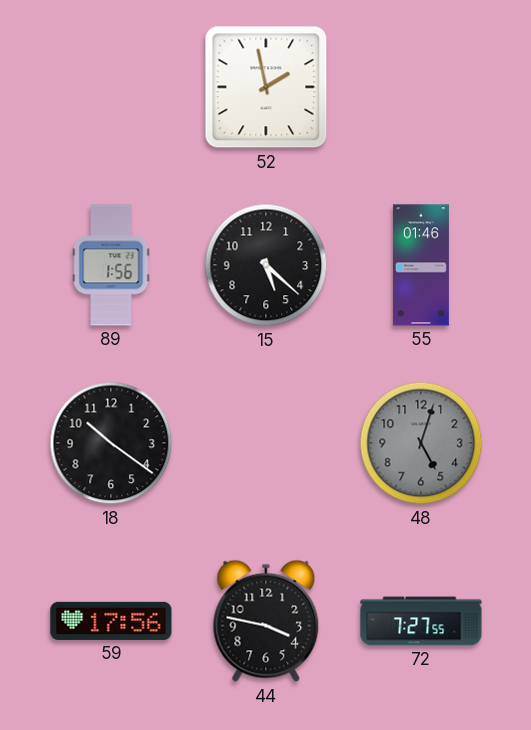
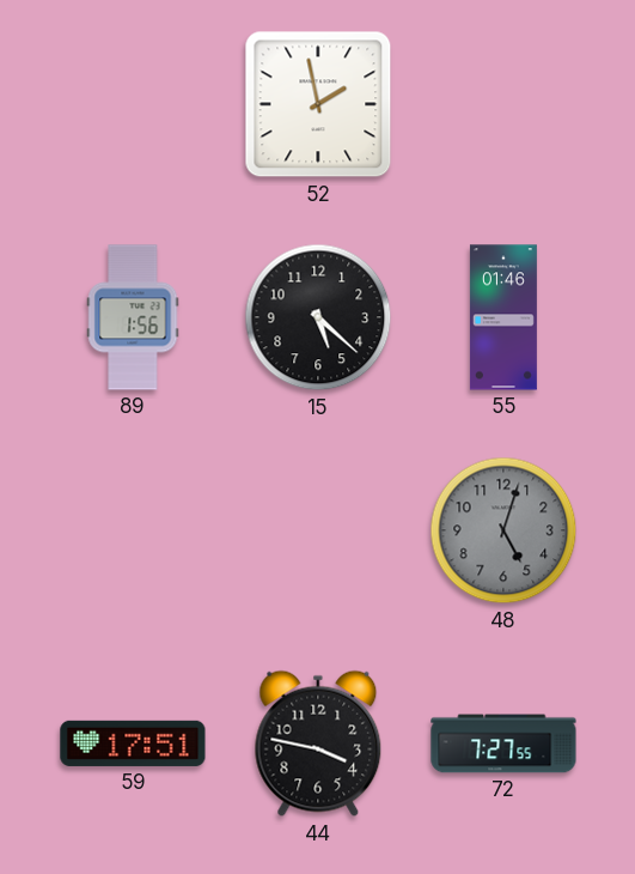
18: 10:21 -> none
59: 17:56 -> 17:51
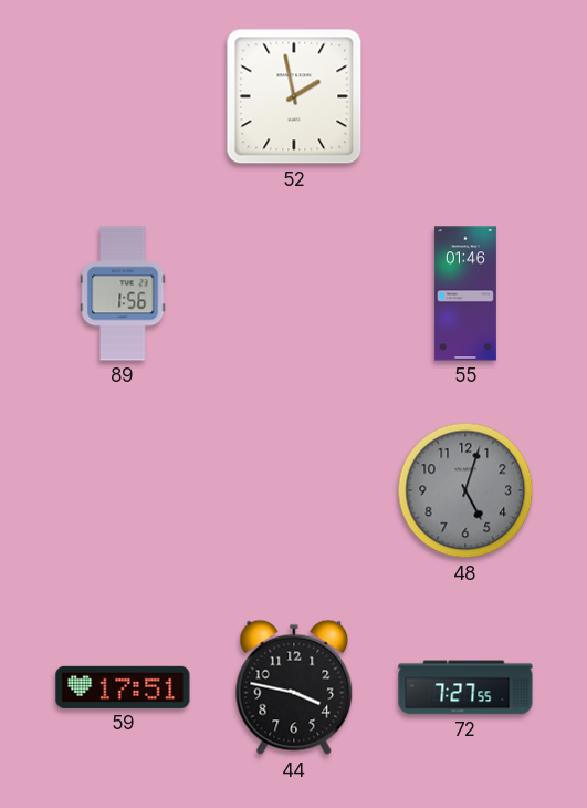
15: 5:22 -> none
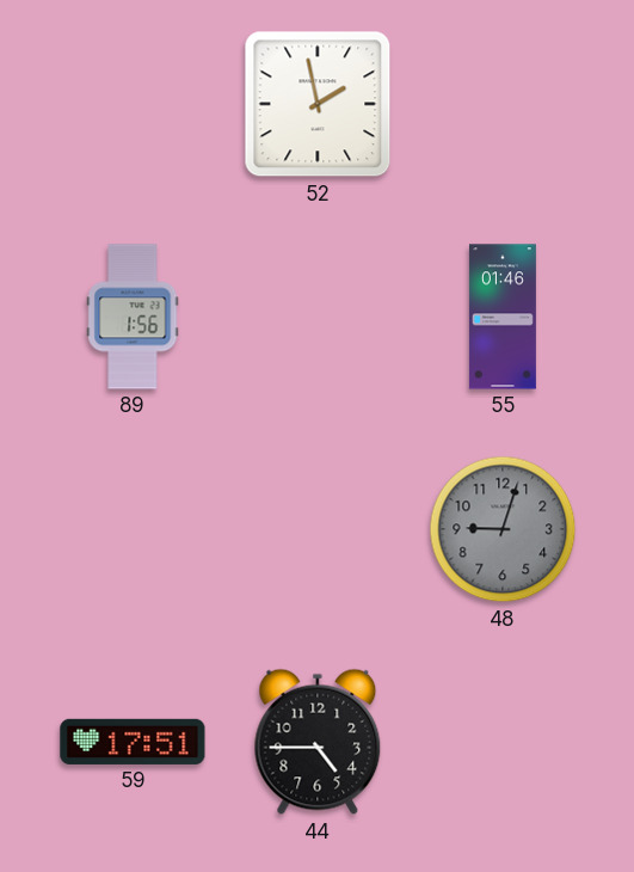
48: 5:03 -> 9:03
44: 3:47 -> 4:45
72: 7:27 -> none
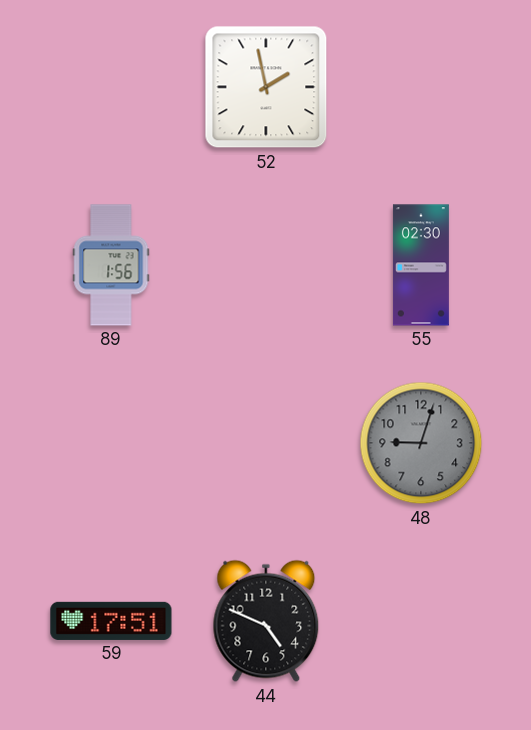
55: 01:46 -> 02:30
44: 4:45 -> 4:49
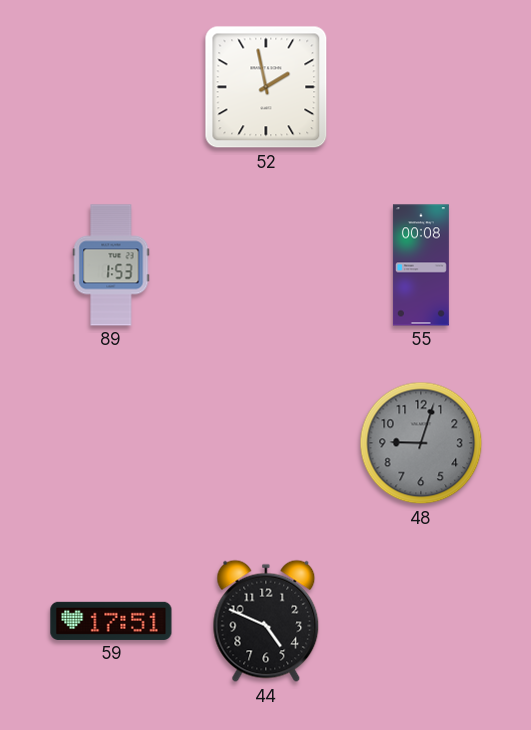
89: 1:56 -> 1:53
55: 02:30 -> 00:08
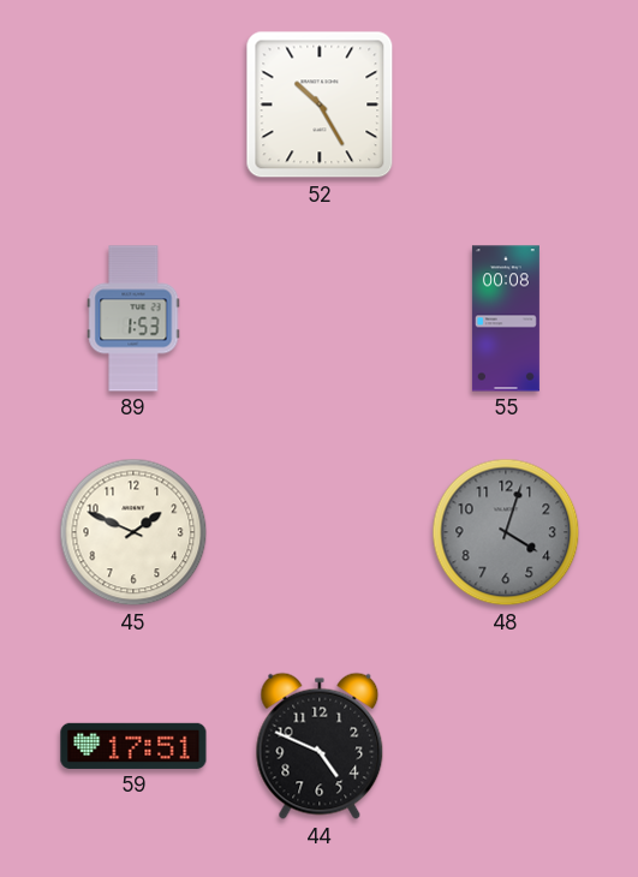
52: 1:58 -> 10:25
45: none -> 1:49
48: 9:03 -> 4:03
